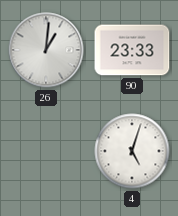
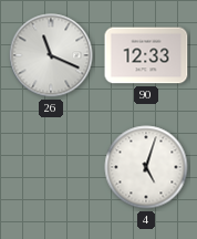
26: 1:01 -> 11:19
90: 23:33 -> 12:33
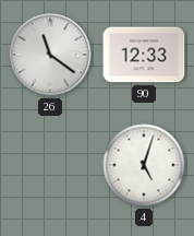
26: 11:19 -> 11:21
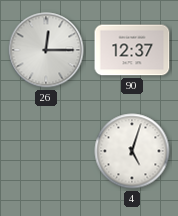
26: 11:21 -> 12:15
90: 12:33 -> 12:37
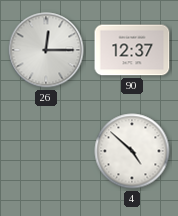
4: 5:03 -> 4:52
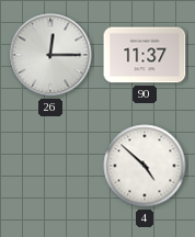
90: 12:37 -> 11:37
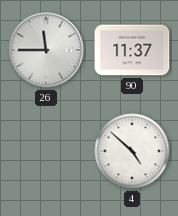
26: 12:15 -> 11:45
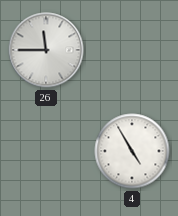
90: 11:37 -> none
4: 4:52 -> 4:55
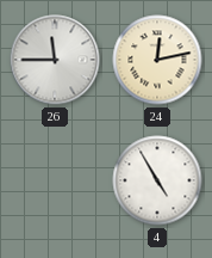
24: none -> 12:13
